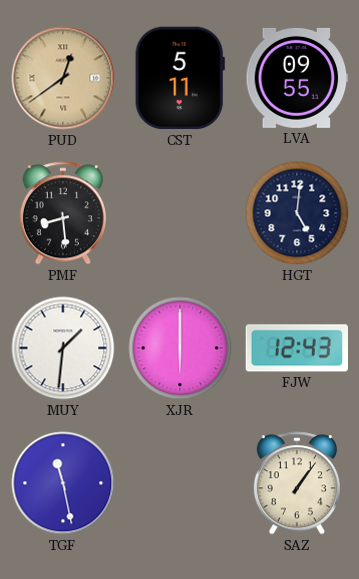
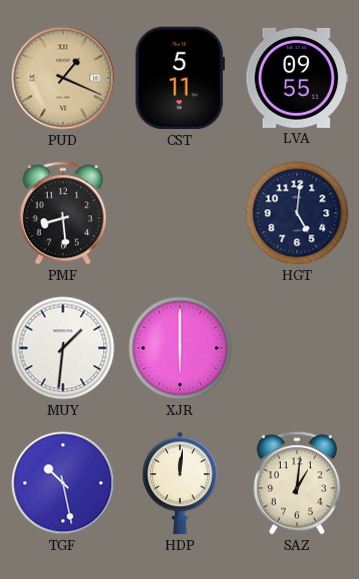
PUD: 12:39 -> 1:19
FJW: 12:43 -> none
TGF: 11:28 -> 10:28
HDP: none -> 12:01
SAZ: 1:06 -> 1:01
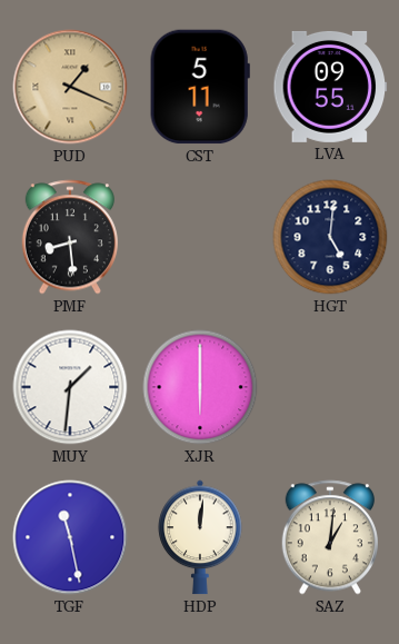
TGF: 10:28 -> 11:28
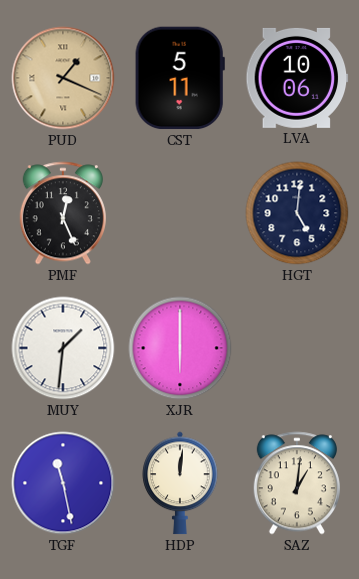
LVA: 09:55 -> 10:06
PMF: 8:29 -> 12:26
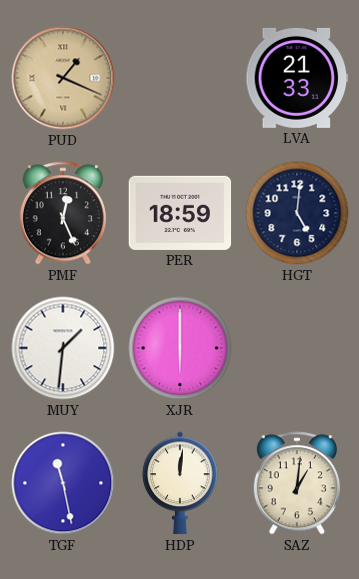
CST: 5:11 -> none
LVA: 10:06 -> 21:33
PER: none -> 18:59
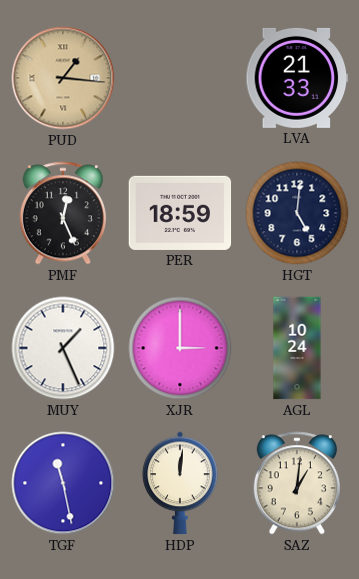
PUD: 1:19 -> 1:16
MUY: 1:31 -> 1:26
XJR: 6:00 -> 3:00
AGL: none -> 10:24
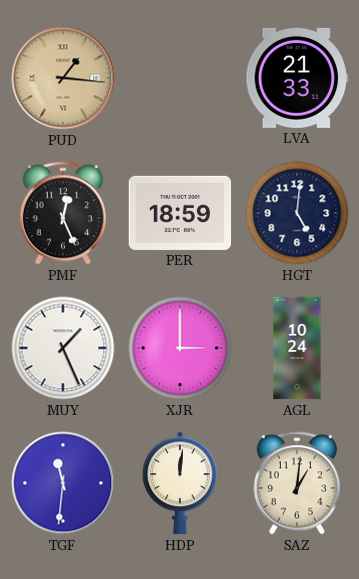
TGF: 11:28 -> 11:31
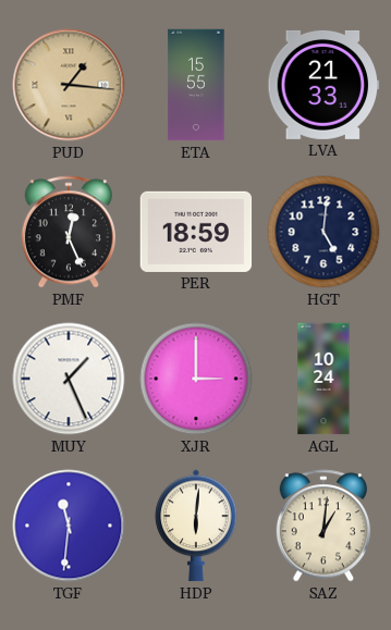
ETA: none -> 15:55
HDP: 12:01 -> 6:01
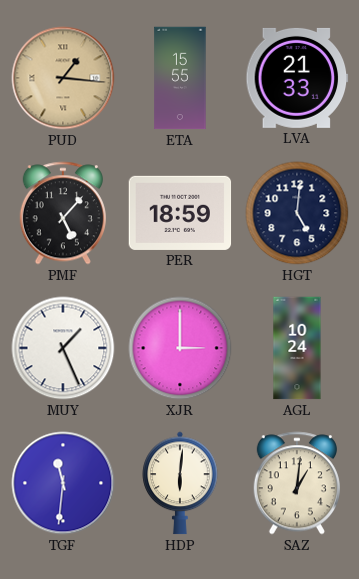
PMF: 12:26 -> 5:07
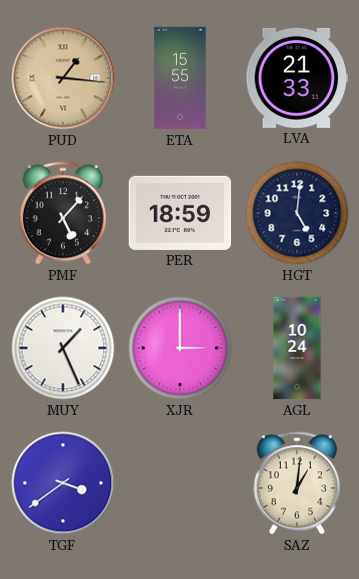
TGF: 11:31 -> 3:39
HDP: 6:01 -> none
